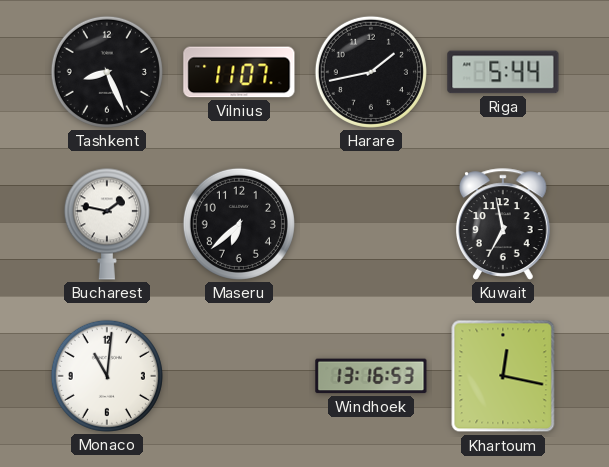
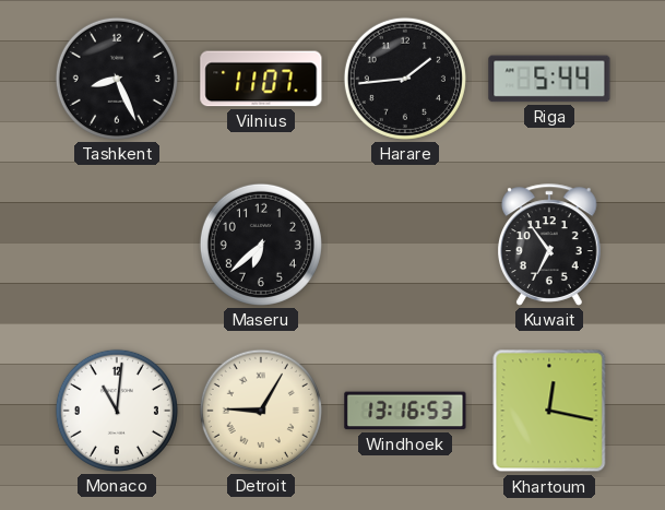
Harare: 1:43 -> 1:44
Bucharest: 1:47 -> none
Kuwait: 6:58 -> 6:54
Detroit: none -> 9:05
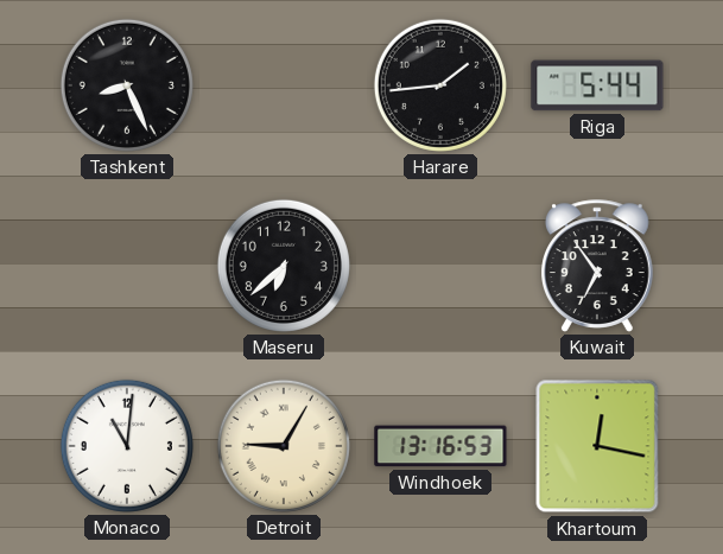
Vilnius: 11:07 -> none
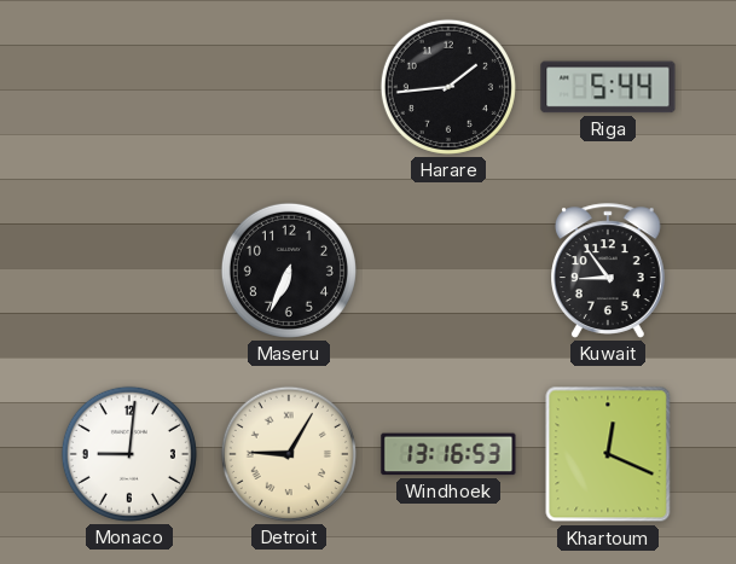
Tashkent: 8:26 -> none
Maseru: 6:38 -> 6:34
Kuwait: 6:54 -> 8:54
Monaco: 11:01 -> 9:01
Khartoum: 12:17 -> 12:19
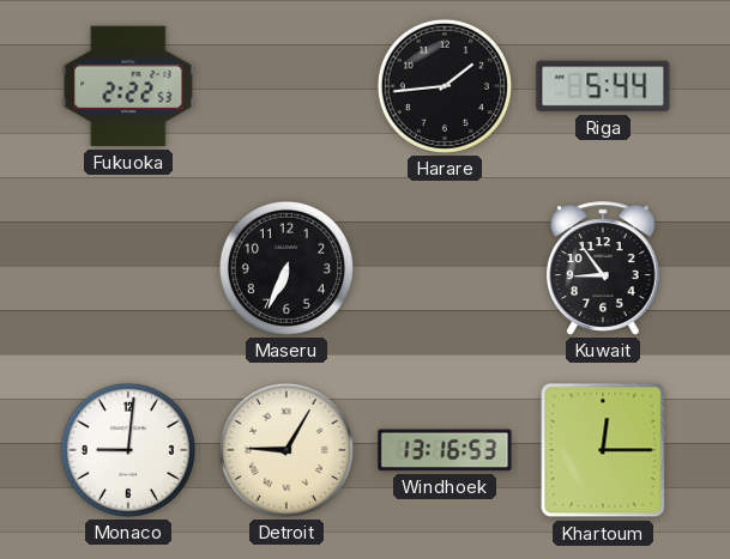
Fukuoka: none -> 2:22
Khartoum: 12:19 -> 12:15
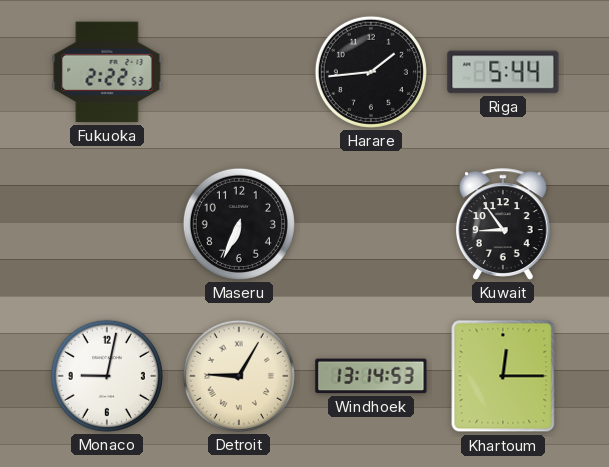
Monaco: 9:01 -> 9:02
Windhoek: 13:16 -> 13:14
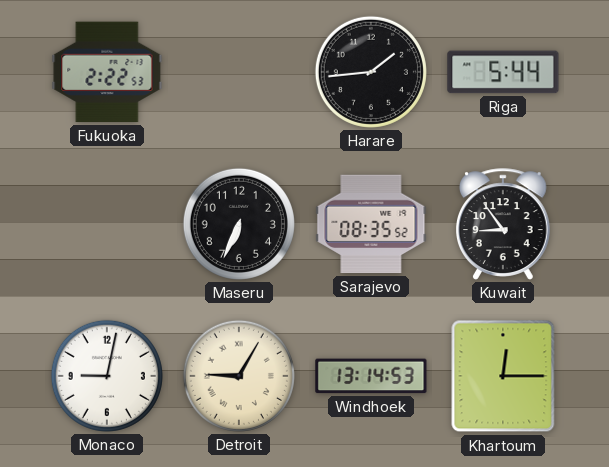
Sarajevo: none -> 08:35
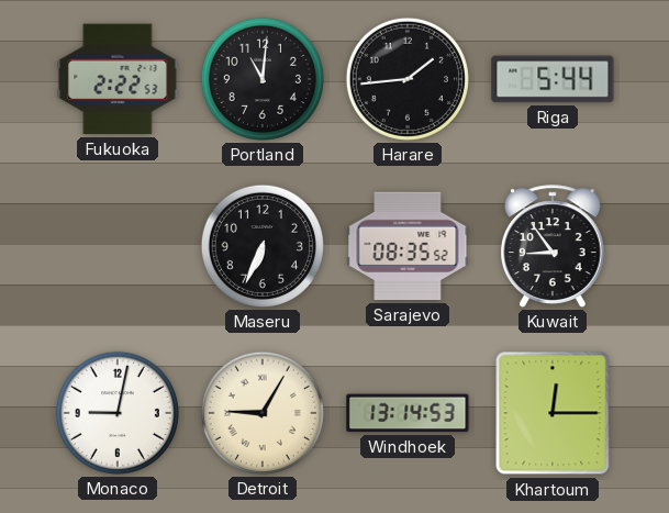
Portland: none -> 11:01
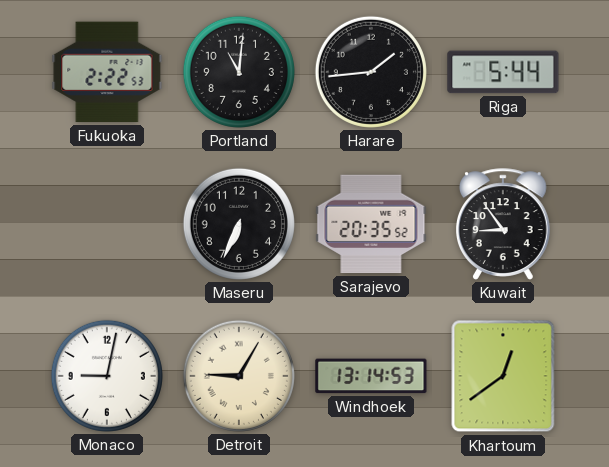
Sarajevo: 08:35 -> 20:35
Khartoum: 12:15 -> 12:39
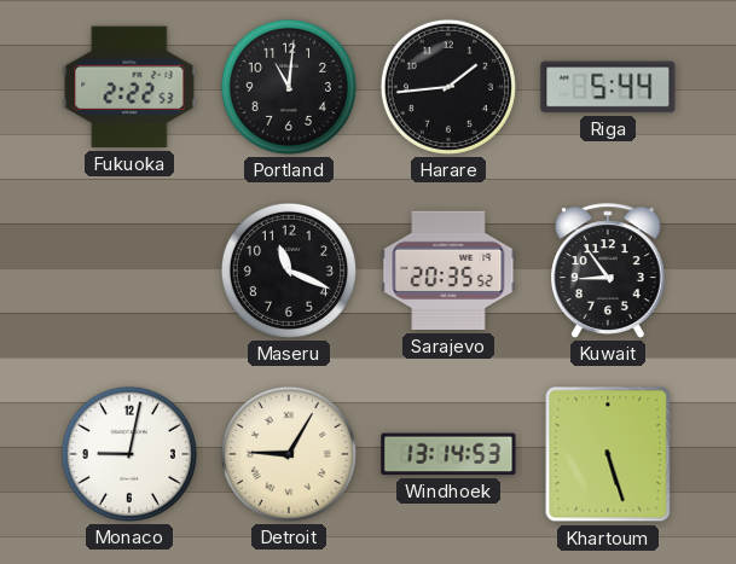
Maseru: 6:34 -> 11:19
Khartoum: 12:39 -> 5:27
